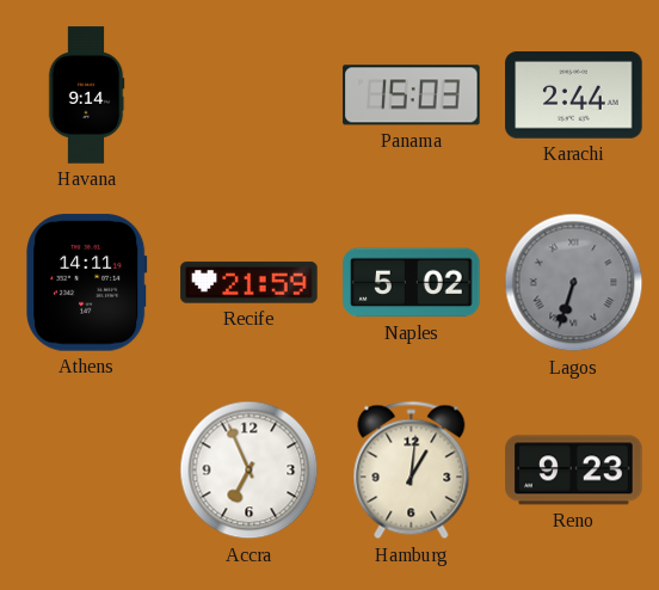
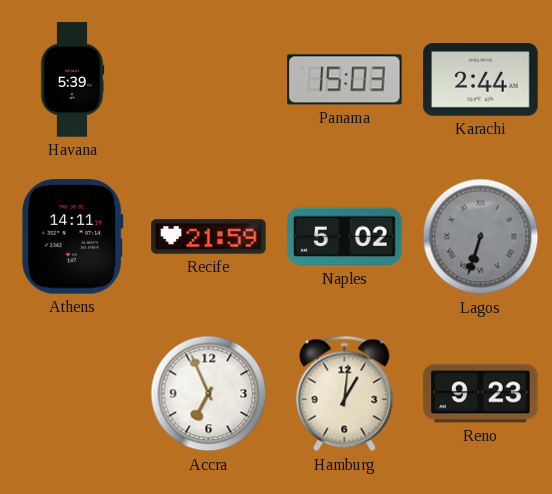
Havana: 9:14 -> 5:39
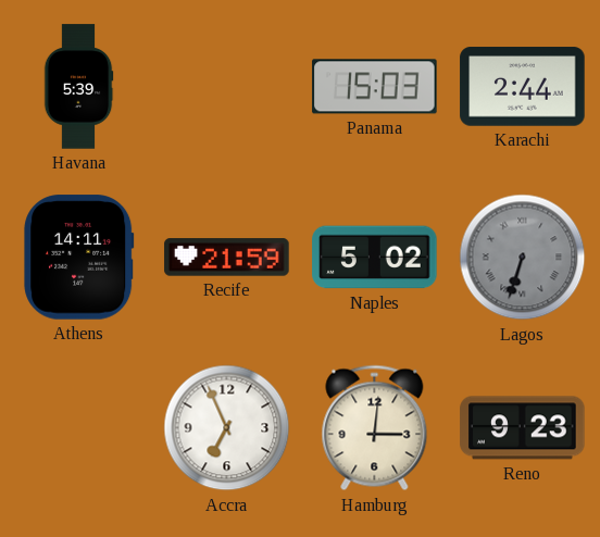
Hamburg: 1:01 -> 3:01
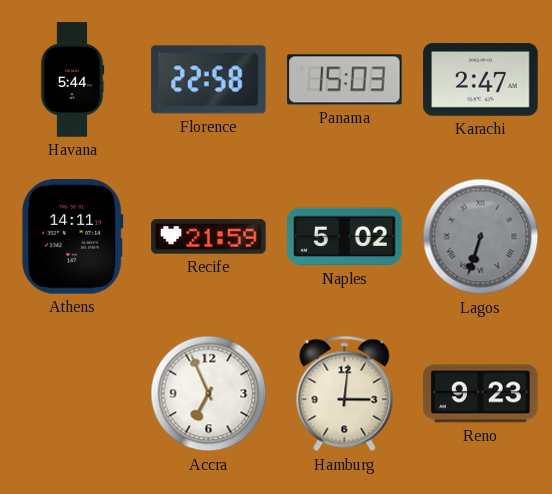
Havana: 5:39 -> 5:44
Florence: none -> 22:58
Karachi: 2:44 -> 2:47
